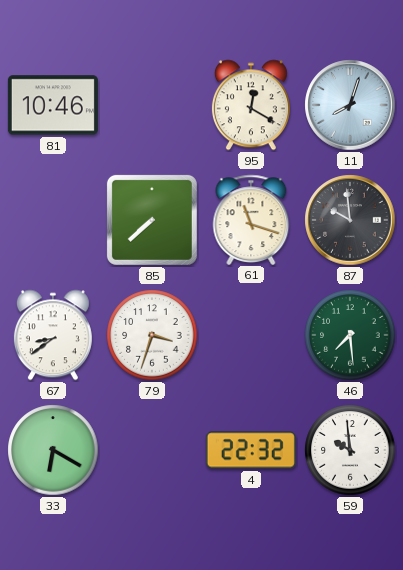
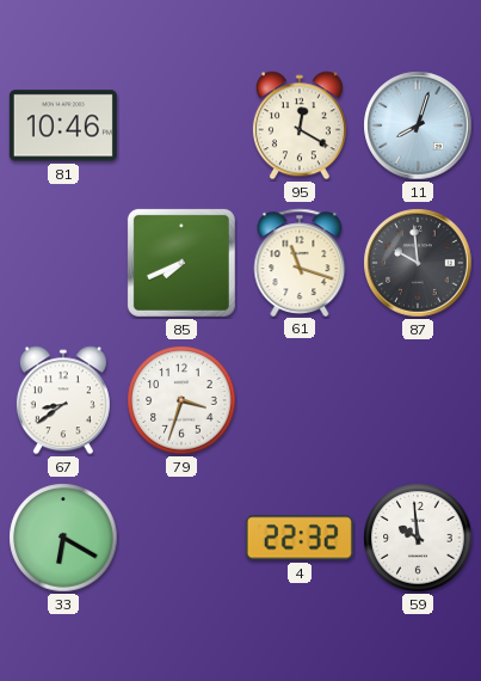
85: 7:38 -> 7:41
46: 7:29 -> none
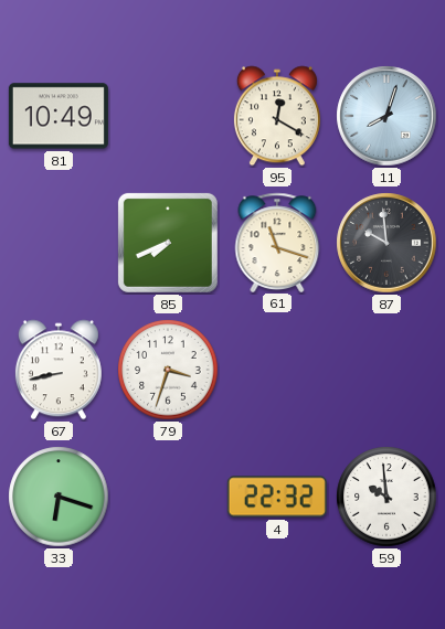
81: 10:46 -> 10:49
67: 8:39 -> 8:43
33: 6:20 -> 6:18
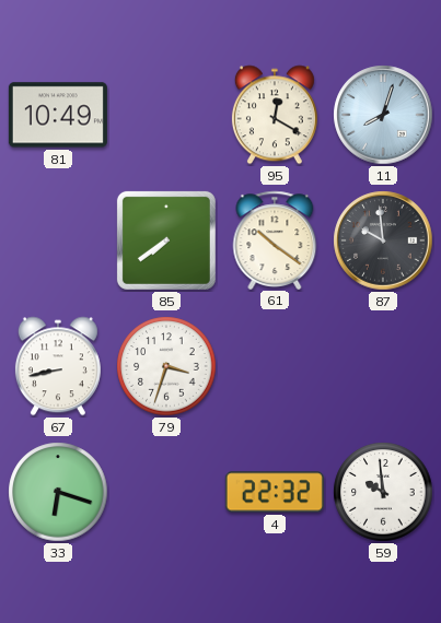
85: 7:41 -> 7:39
61: 11:18 -> 10:21
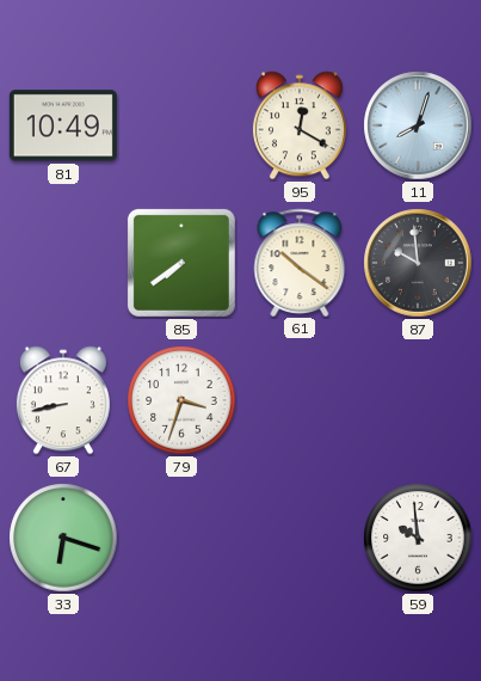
4: 22:32 -> none
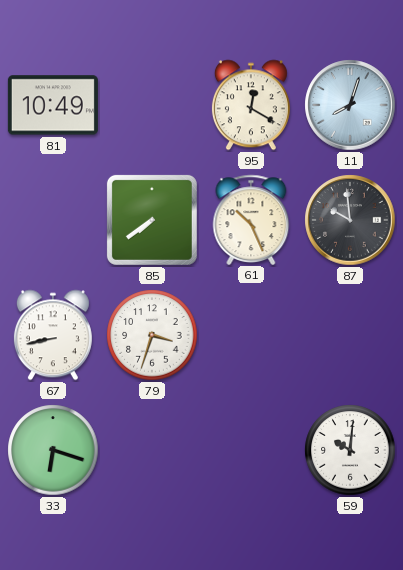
61: 10:21 -> 10:26
59: 9:59 -> 10:01
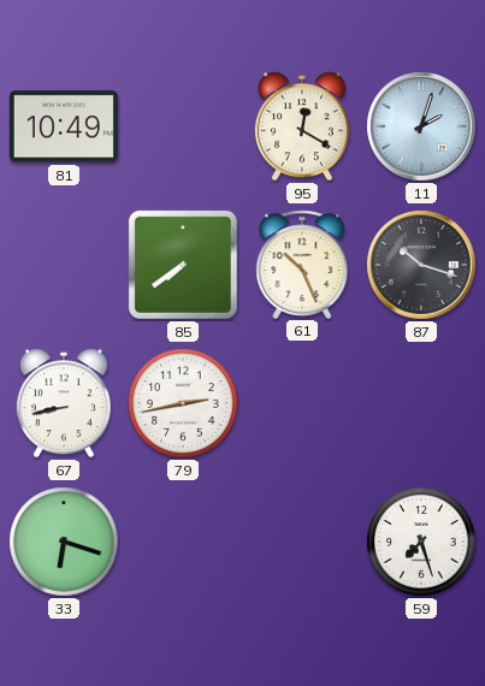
11: 8:03 -> 2:03
87: 9:59 -> 10:18
79: 3:33 -> 2:43
59: 10:01 -> 7:27
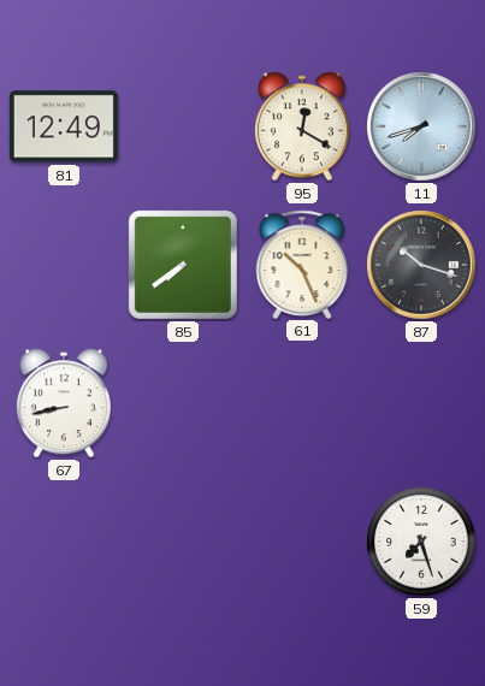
81: 10:49 -> 12:49
11: 2:03 -> 7:42
79: 2:43 -> none
33: 6:18 -> none
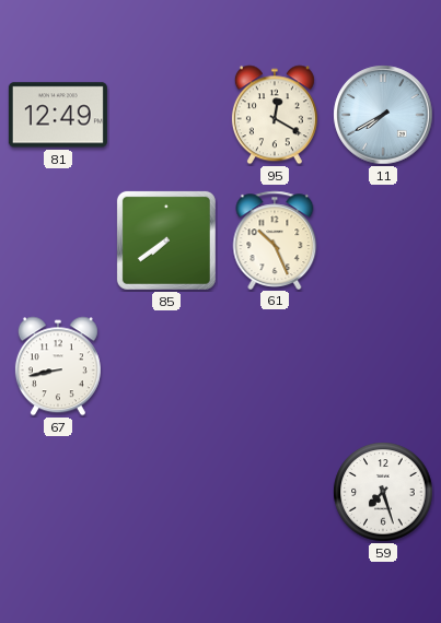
11: 7:42 -> 7:40
87: 10:18 -> none
